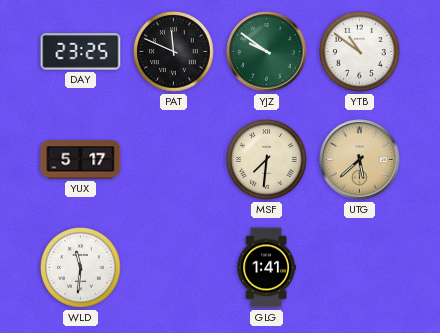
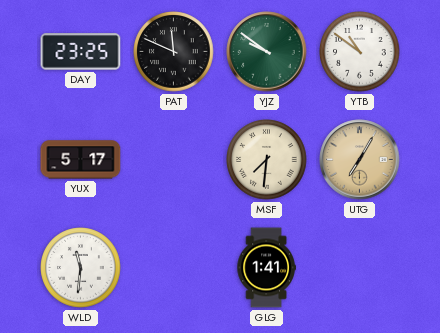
UTG: 5:38 -> 7:05
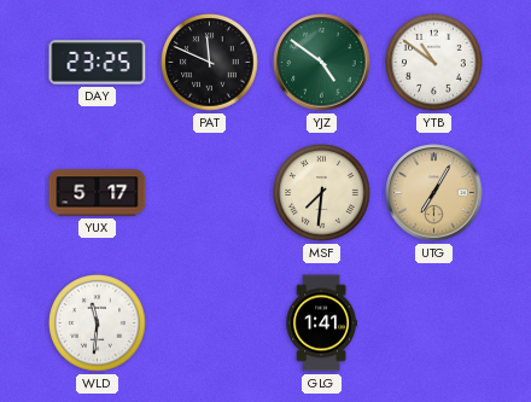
YJZ: 9:51 -> 4:51
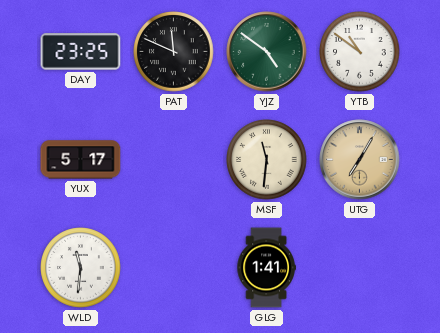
MSF: 7:31 -> 11:31
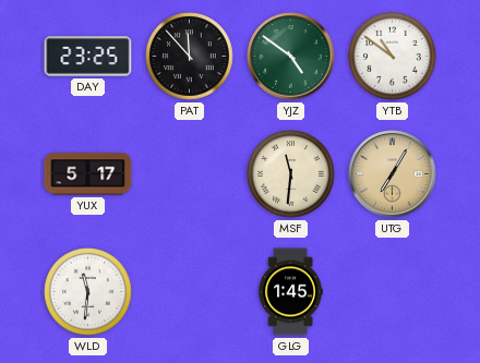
PAT: 11:49 -> 11:53
GLG: 1:41 -> 1:45
